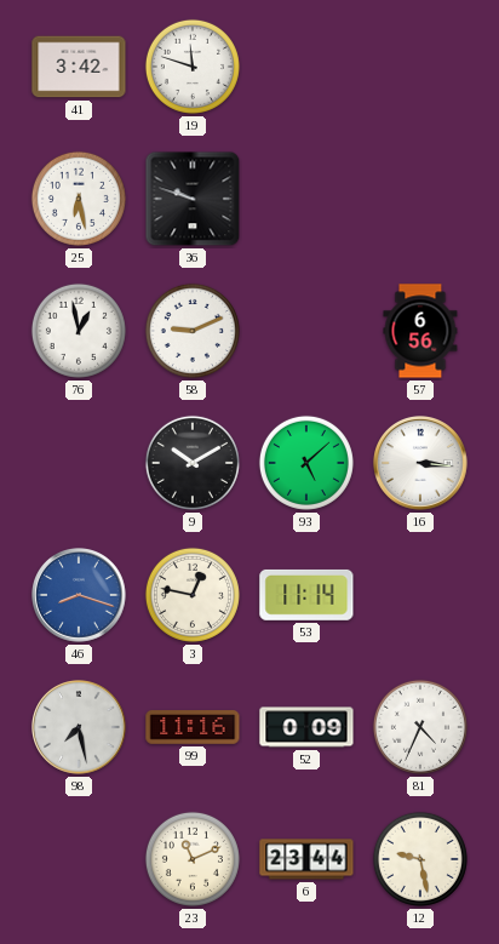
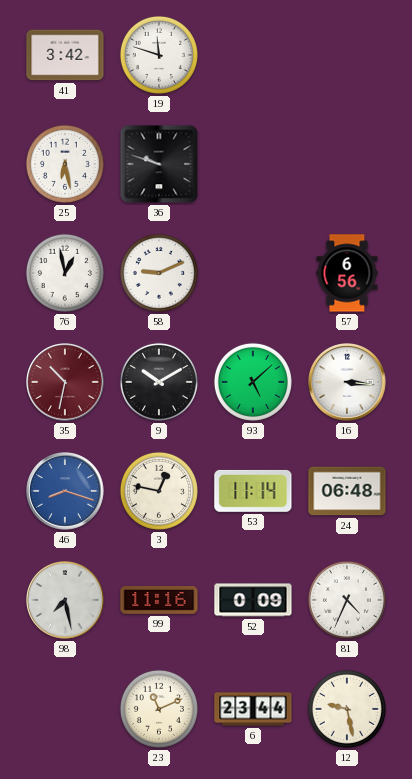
35: none -> 10:32
24: none -> 06:48
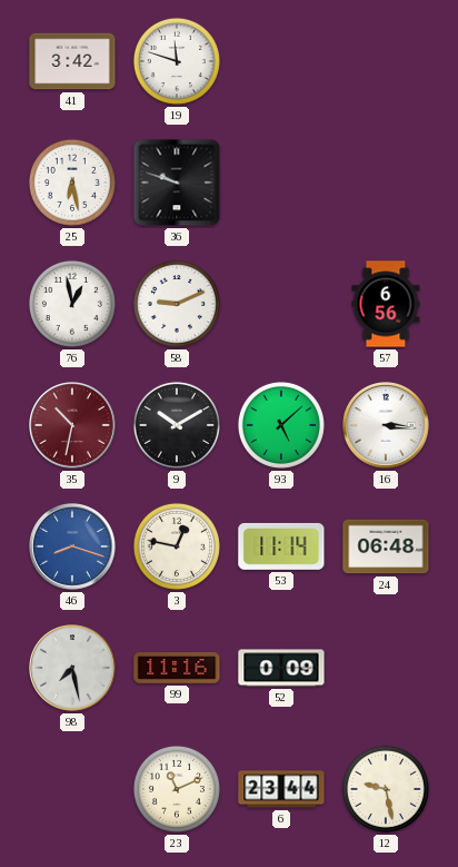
81: 4:34 -> none
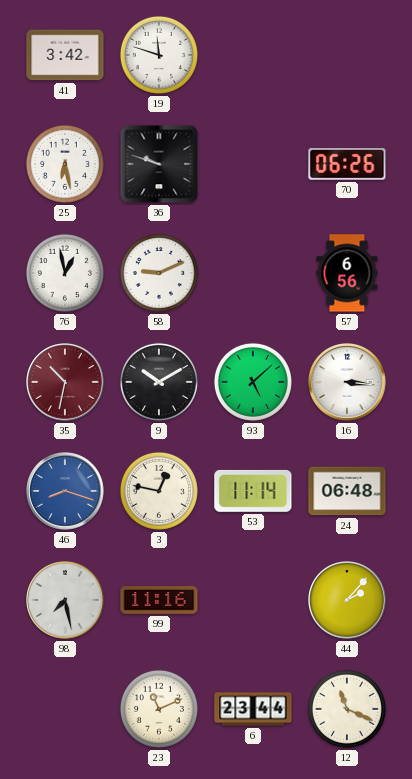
70: none -> 06:26
52: 0:09 -> none
44: none -> 2:07
12: 9:28 -> 11:19
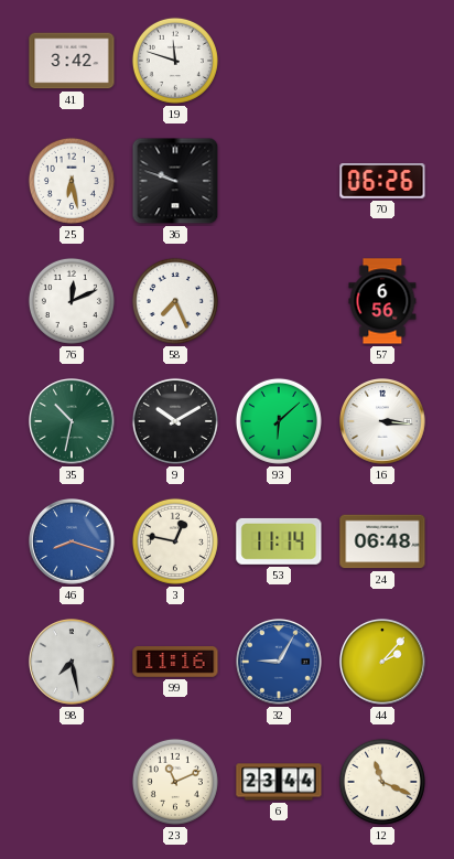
76: 12:58 -> 12:11
58: 9:11 -> 7:26
35 dial: burgundy -> green
93: 5:08 -> 6:08
32: none -> 9:05
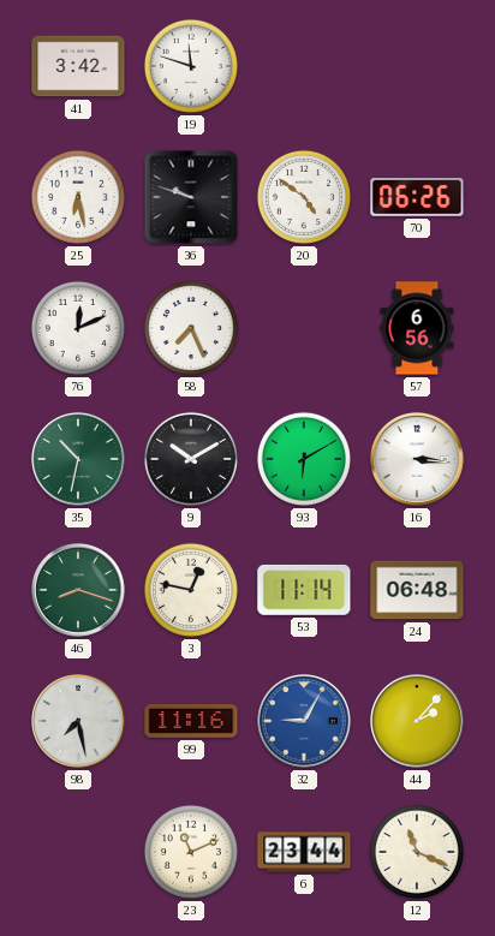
20: none -> 4:51
93: 6:08 -> 6:10
46 dial: blue -> green
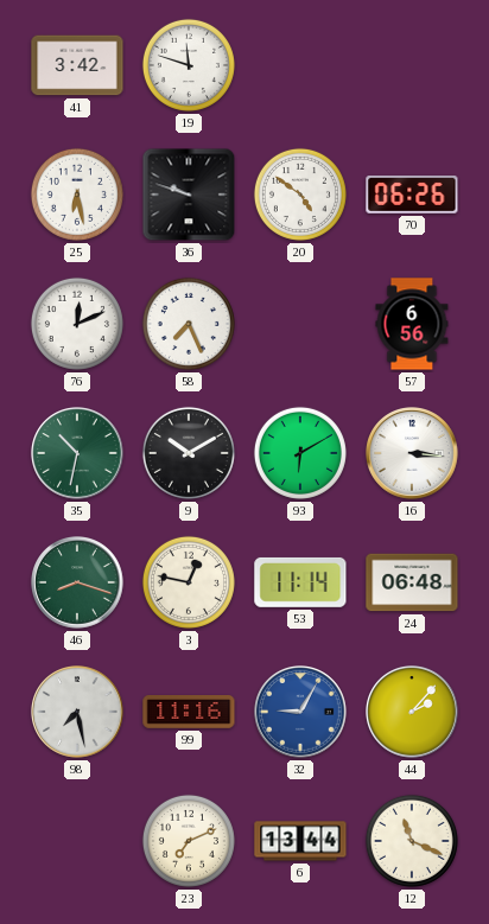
23: 11:11 -> 7:11
6: 23:44 -> 13:44
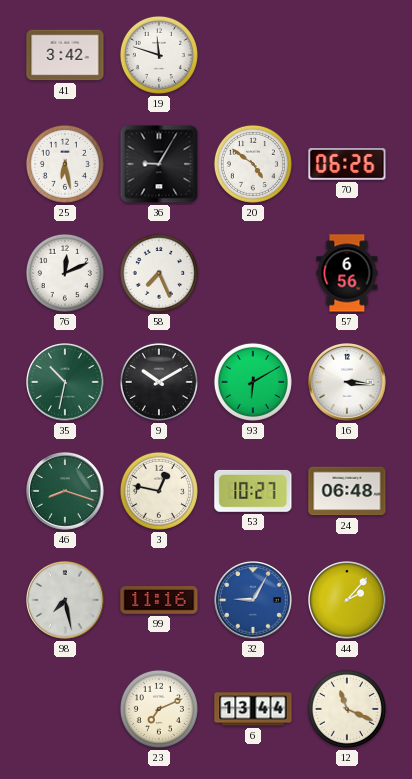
36: 9:48 -> 9:05
53: 11:14 -> 10:27
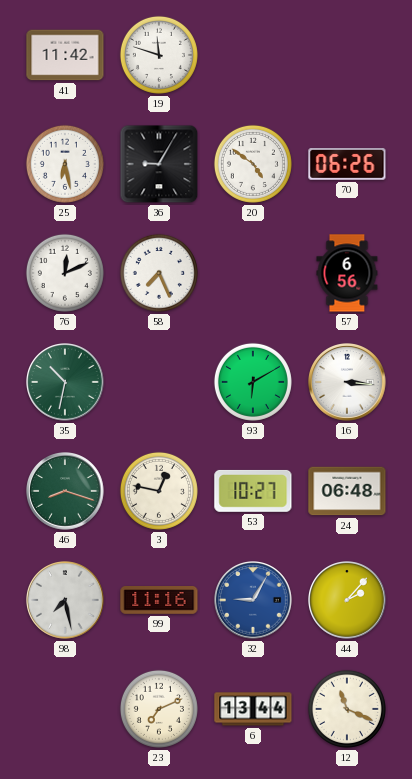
41: 3:42 -> 11:42
9: 10:10 -> none
